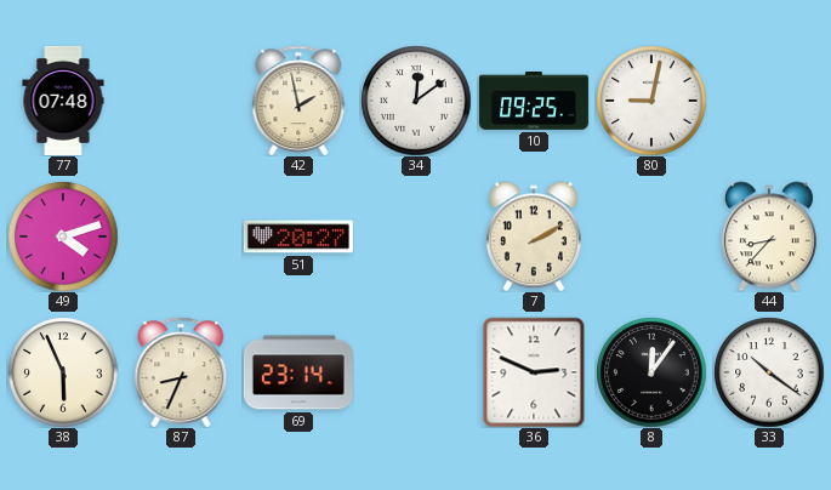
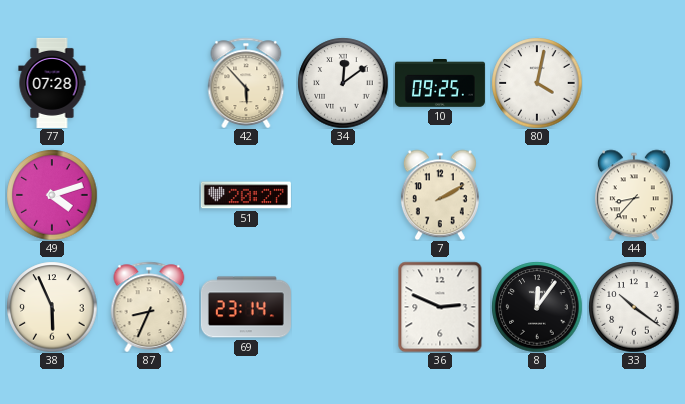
77: 07:48 -> 07:28
42: 1:58 -> 5:53
80: 9:02 -> 4:02
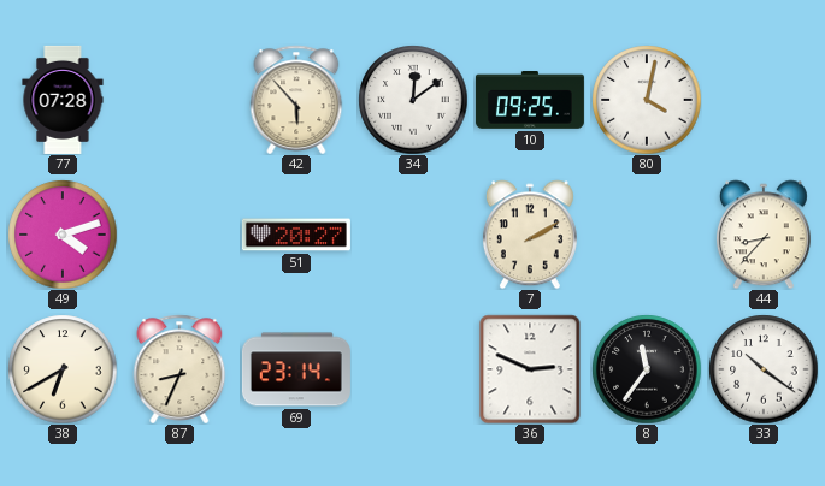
38: 5:56 -> 6:40
8: 12:06 -> 11:36
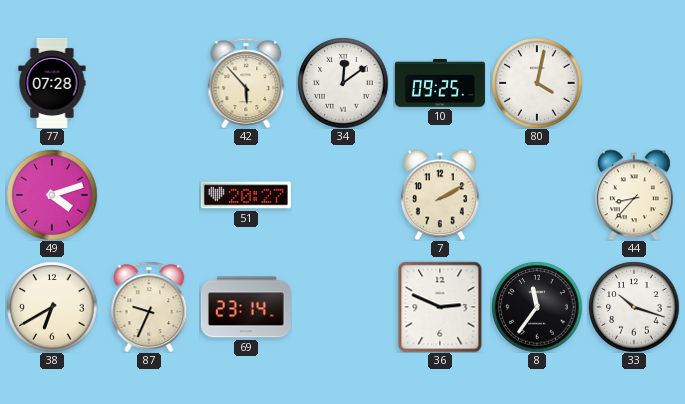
87: 8:34 -> 9:34
33: 10:21 -> 10:18
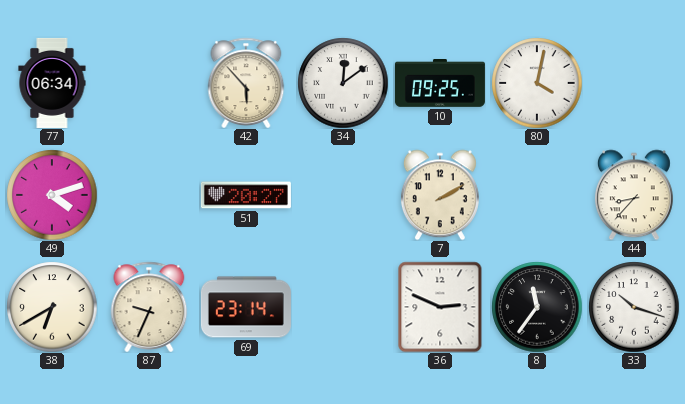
77: 07:28 -> 06:34
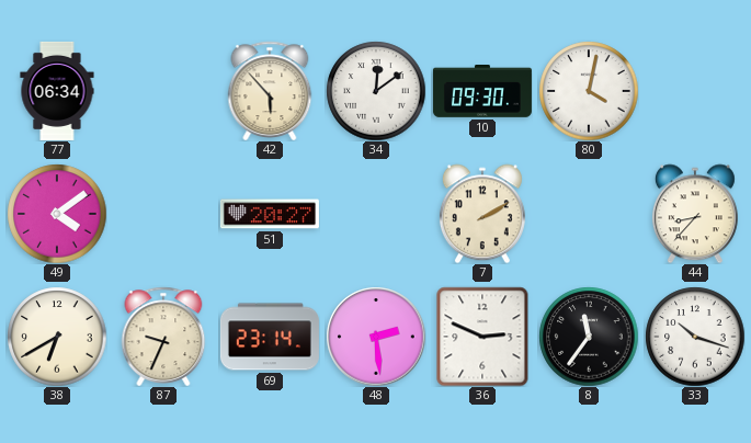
10: 09:25 -> 09:30
49: 4:12 -> 4:09
48: none -> 2:29
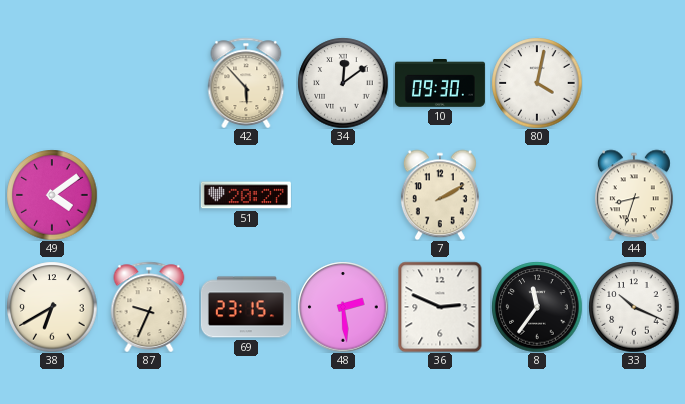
77: 06:34 -> none
44: 8:37 -> 8:33
69: 23:14 -> 23:15
33: 10:18 -> 10:19
